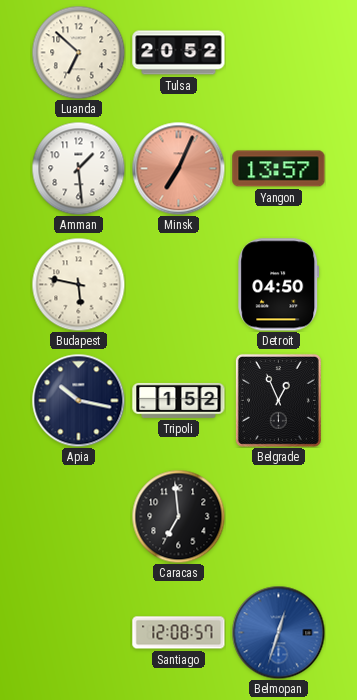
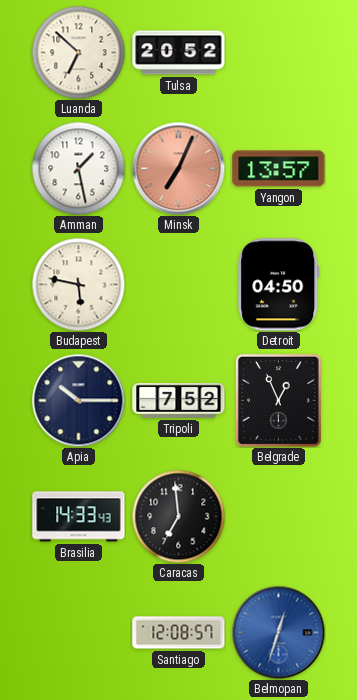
Amman: 1:29 -> 1:28
Apia: 10:17 -> 10:15
Tripoli: 1:52 -> 7:52
Brasilia: none -> 14:33
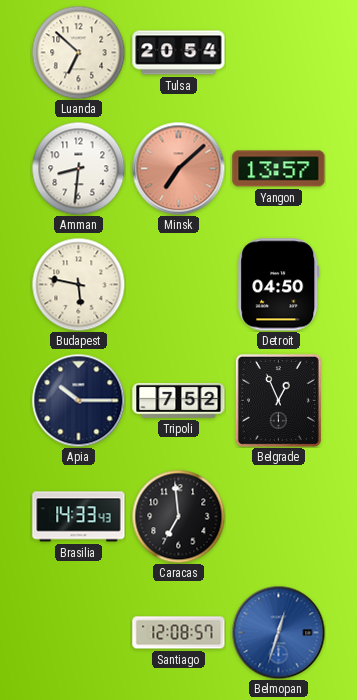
Tulsa: 20:52 -> 20:54
Amman: 1:28 -> 8:31
Minsk: 7:04 -> 7:08
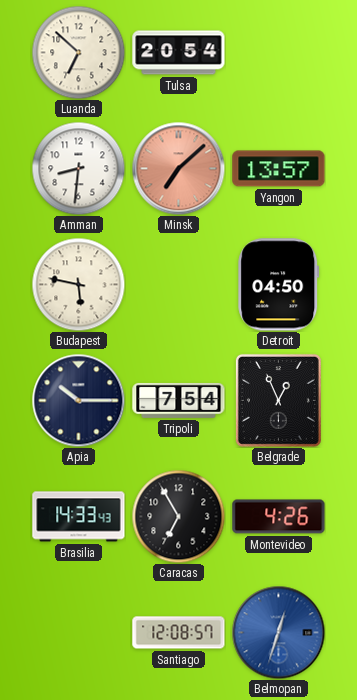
Tripoli: 7:52 -> 7:54
Caracas: 6:59 -> 6:55
Montevideo: none -> 4:26
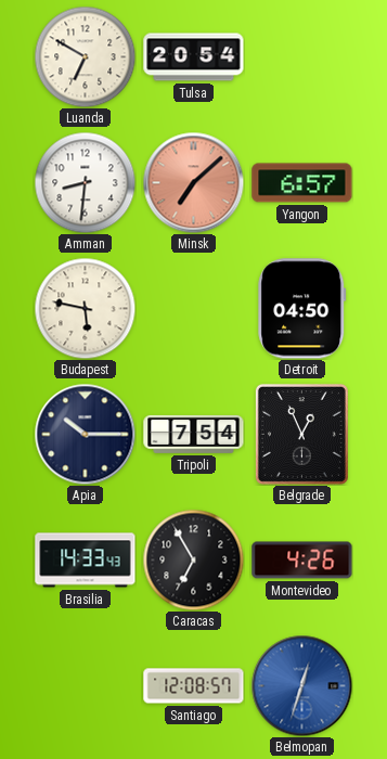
Luanda: 6:52 -> 6:50
Yangon: 13:57 -> 6:57
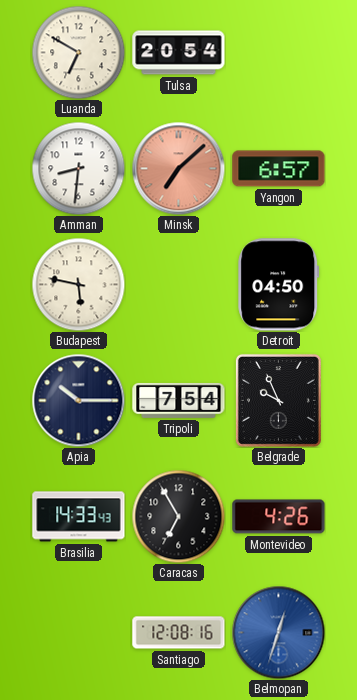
Belgrade: 12:56 -> 9:56
Santiago: 12:08:57 -> 12:08:16
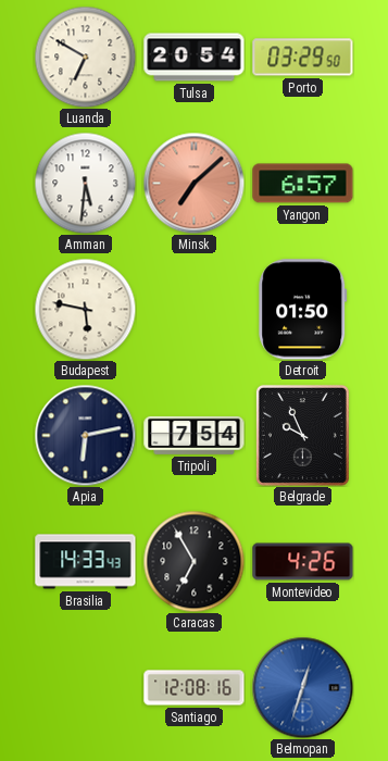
Porto: none -> 03:29
Amman: 8:31 -> 5:31
Detroit: 04:50 -> 01:50
Apia: 10:15 -> 6:13
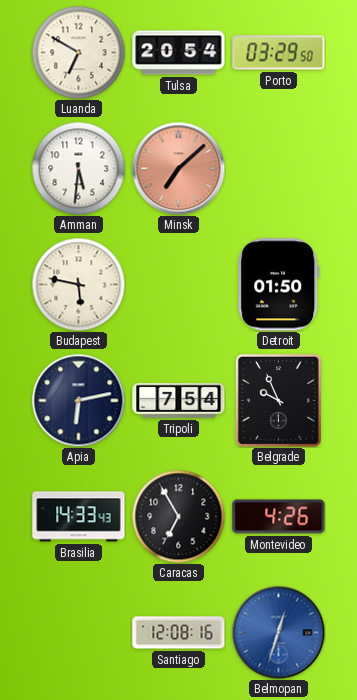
Yangon: 6:57 -> none
